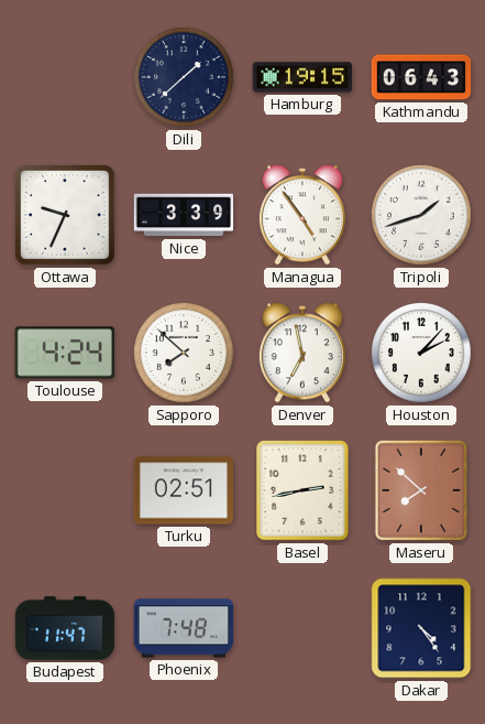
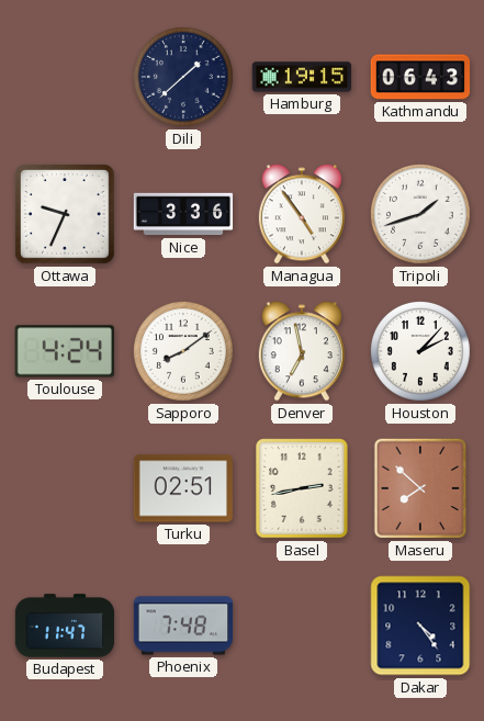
Nice: 3:39 -> 3:36
Sapporo: 7:52 -> 8:09
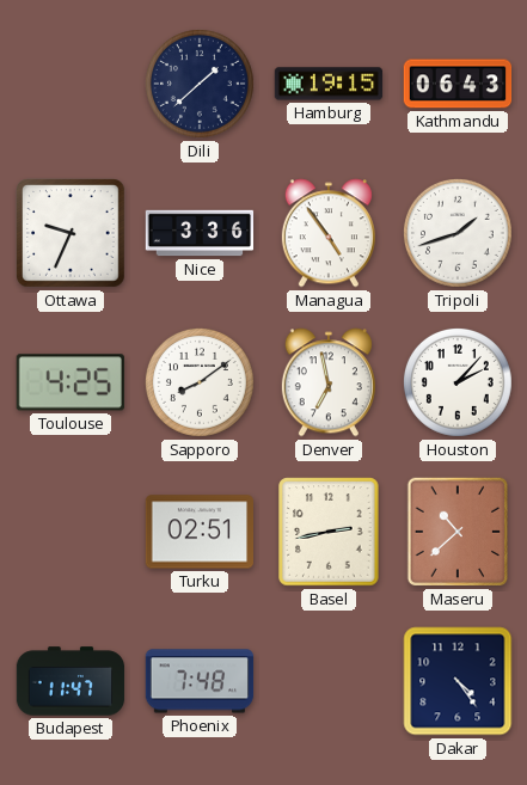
Toulouse: 4:24 -> 4:25
Maseru: 7:52 -> 10:38
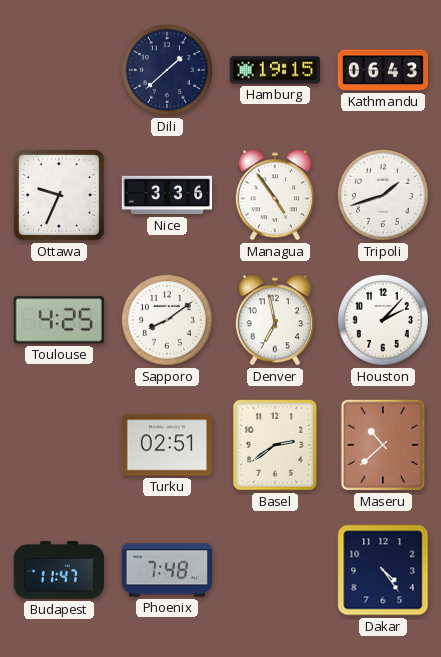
Basel: 2:43 -> 2:39
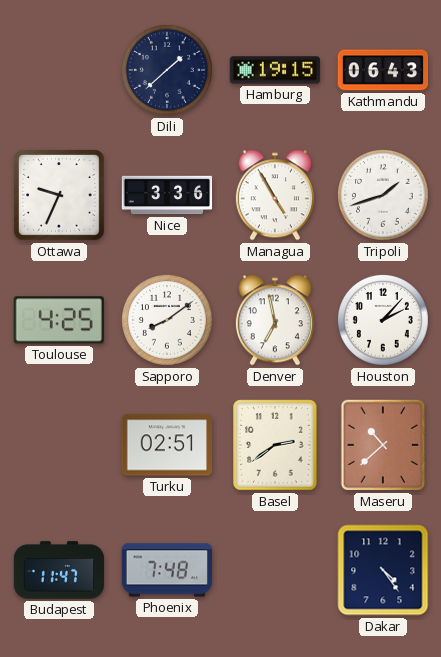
Managua: 4:54 -> 4:55
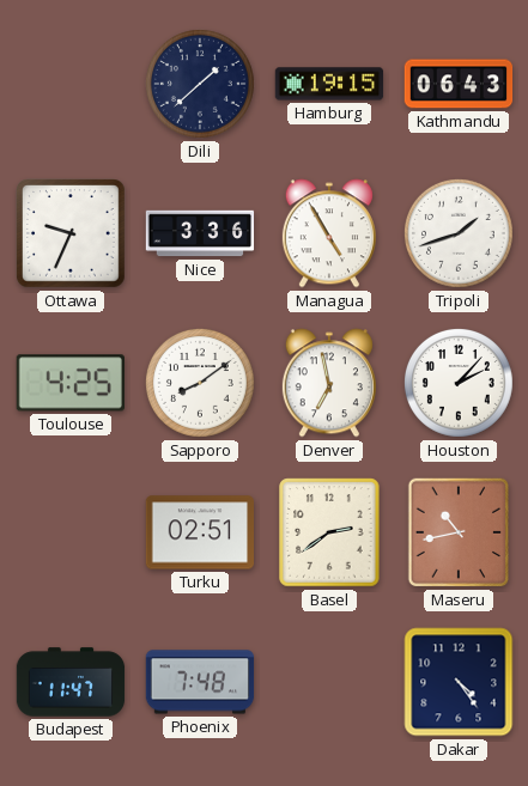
Maseru: 10:38 -> 10:43
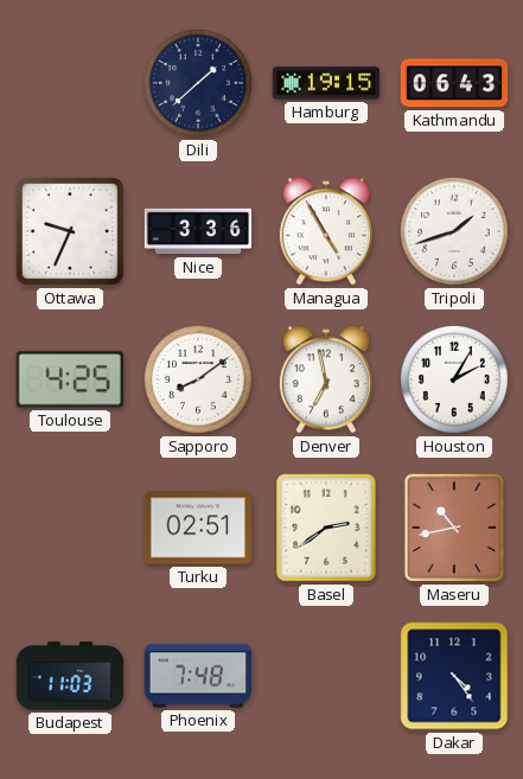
Houston: 2:07 -> 2:05
Budapest: 11:47 -> 11:03
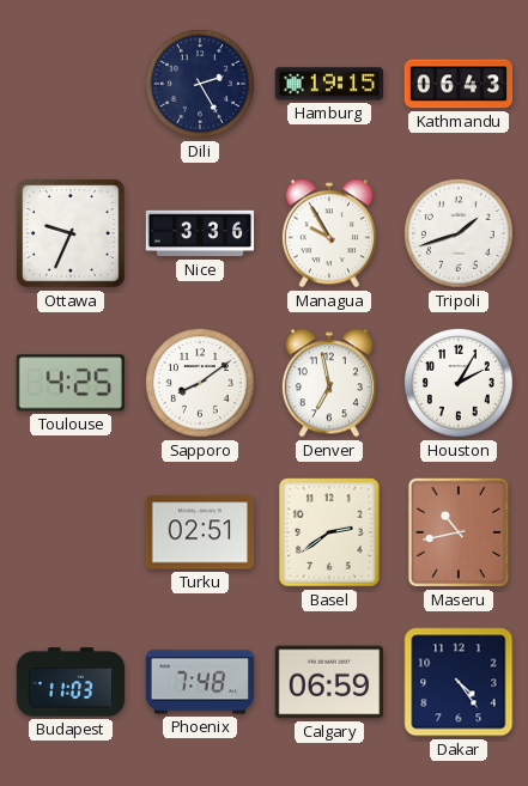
Dili: 1:38 -> 2:25
Managua: 4:55 -> 9:55
Calgary: none -> 06:59
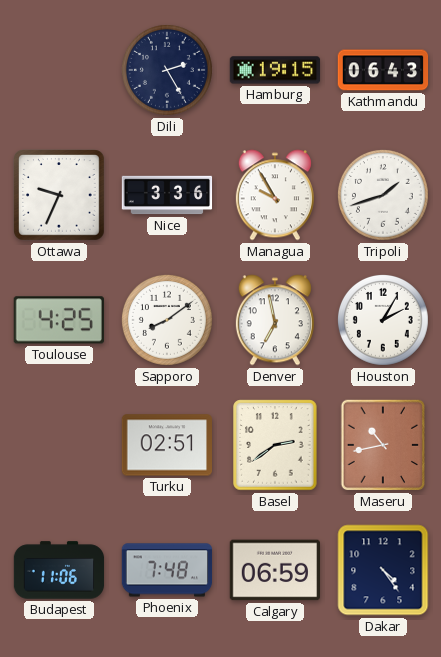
Budapest: 11:03 -> 11:06
